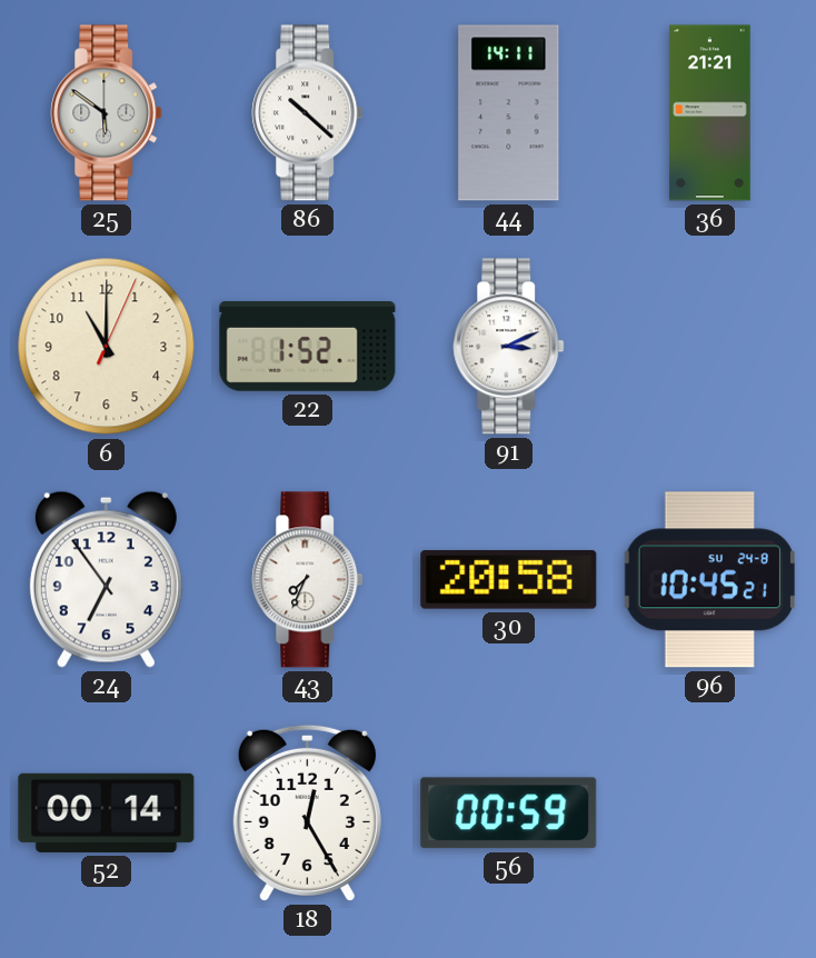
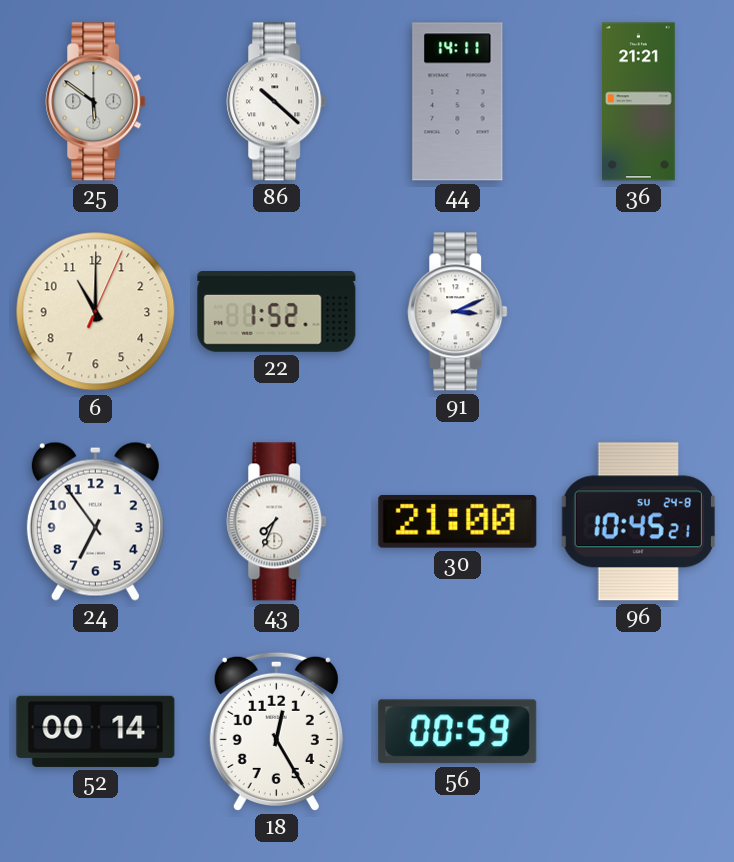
30: 20:58 -> 21:00
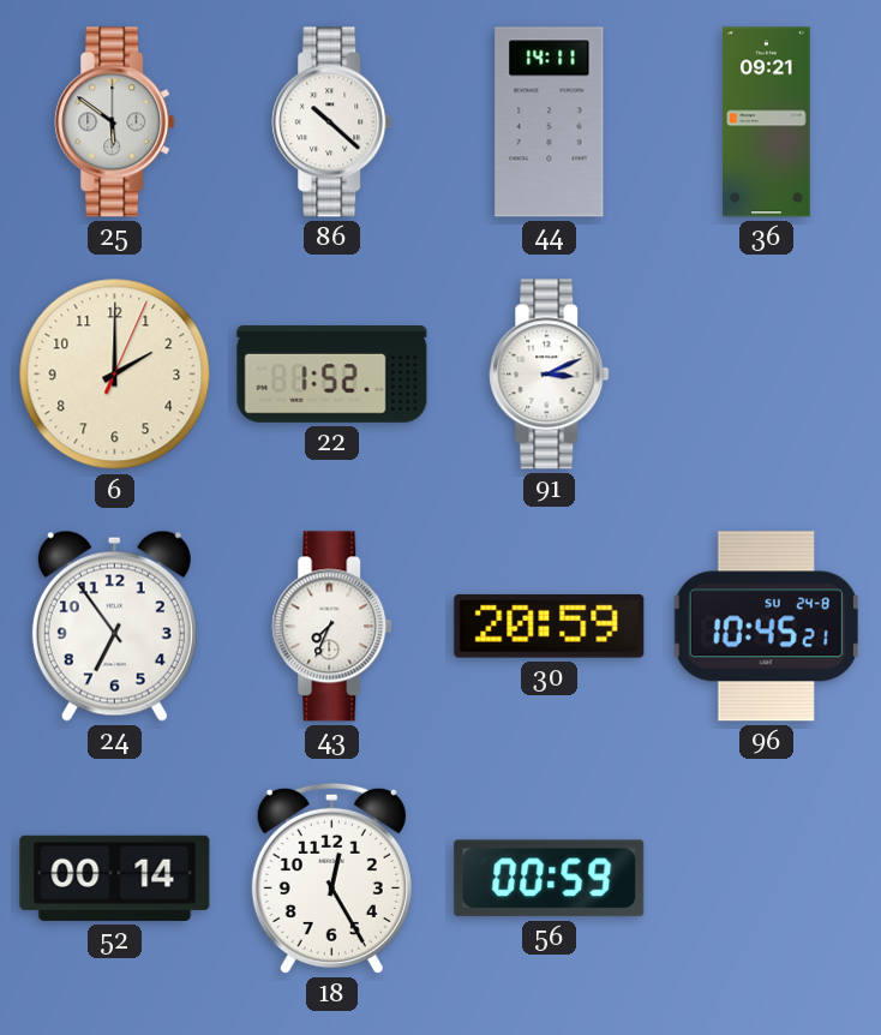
36: 21:21 -> 09:21
6: 11:00 -> 2:00
30: 21:00 -> 20:59
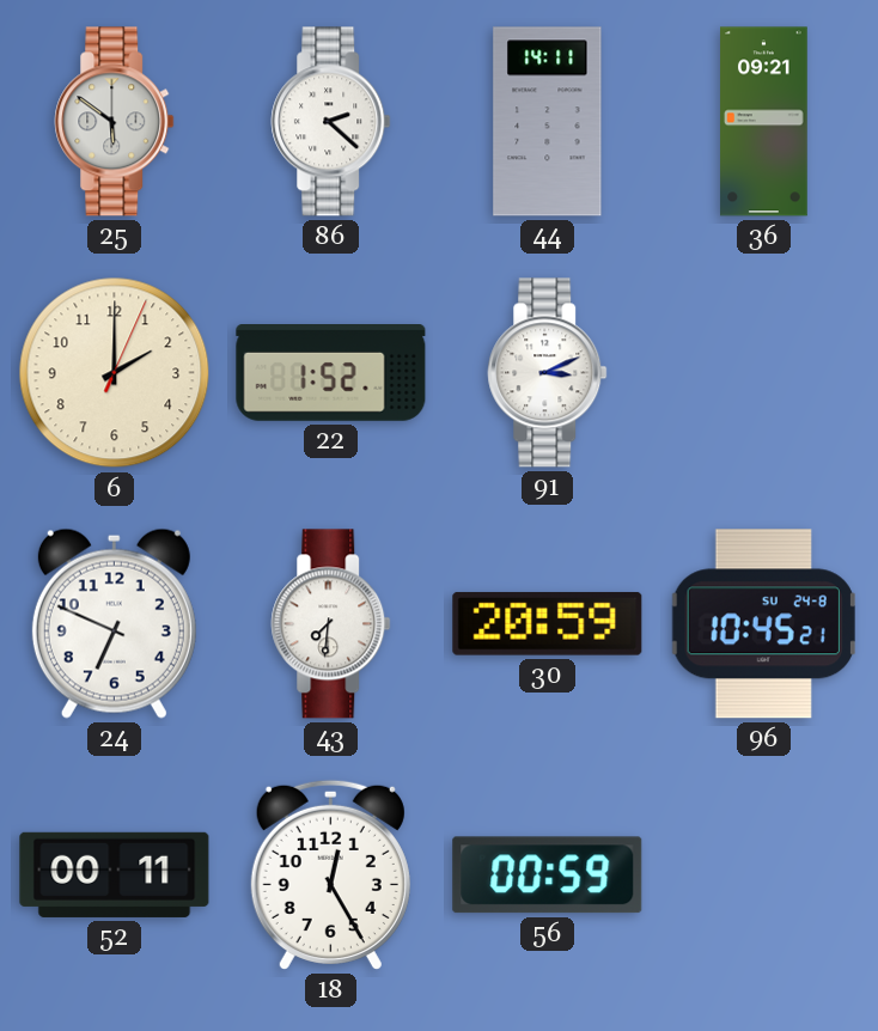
86: 10:22 -> 2:22
24: 6:54 -> 6:49
43: 7:34 -> 7:31
52: 00:14 -> 00:11
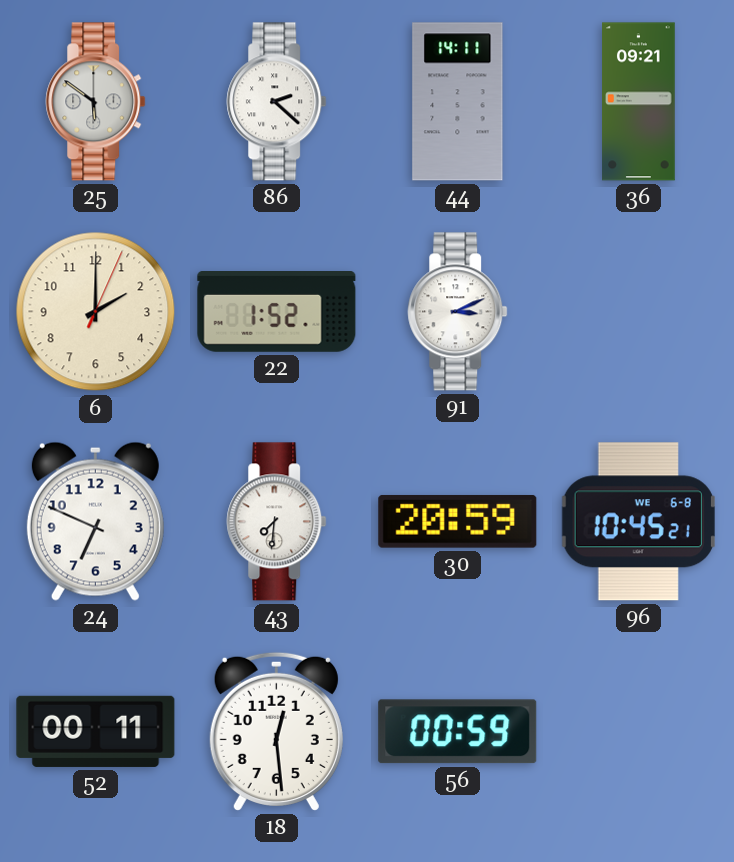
96 date: SU 24-8 -> WE 6-8
18: 12:25 -> 12:29
